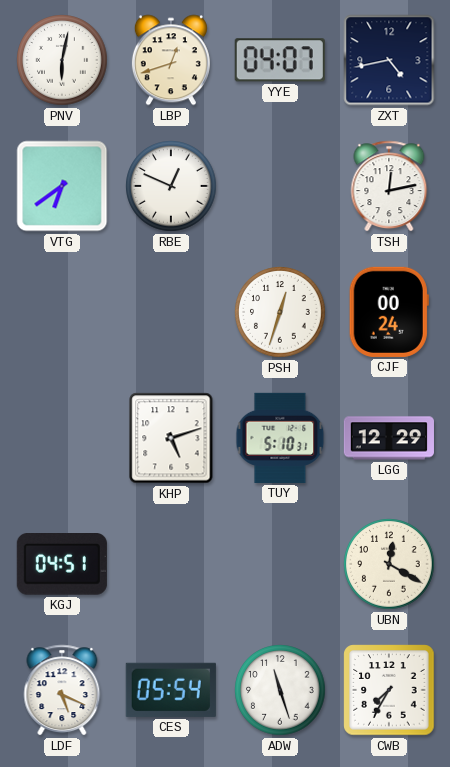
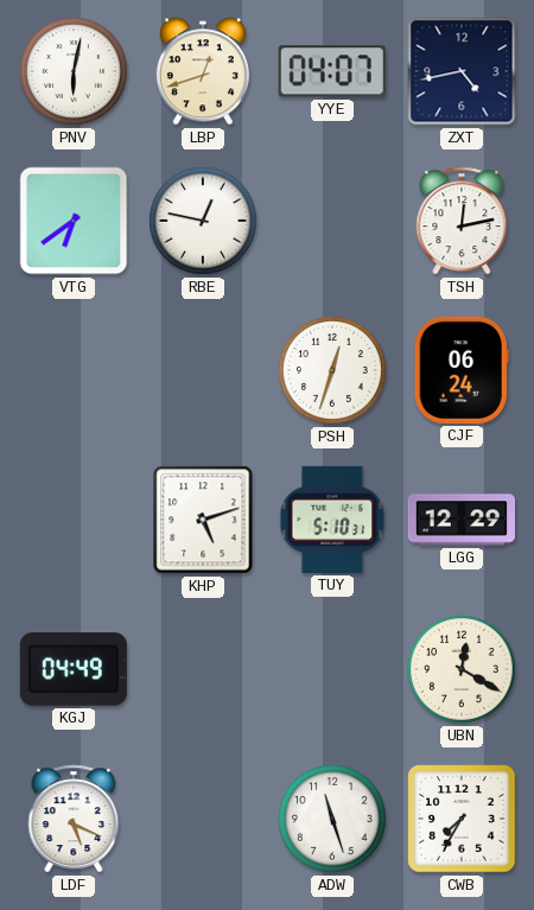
RBE: 12:49 -> 12:47
CJF: 00:24 -> 06:24
KGJ: 04:51 -> 04:49
CES: 05:54 -> none
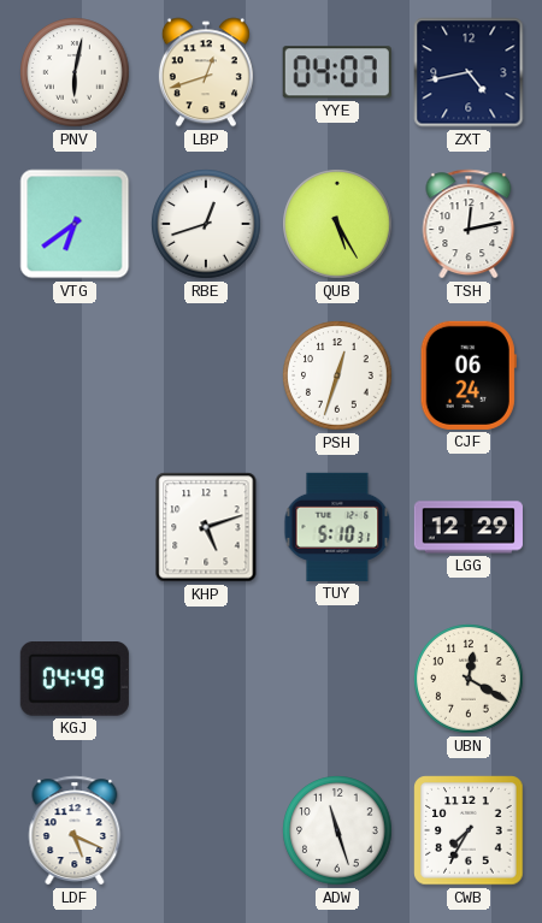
RBE: 12:47 -> 12:42
QUB: none -> 5:25
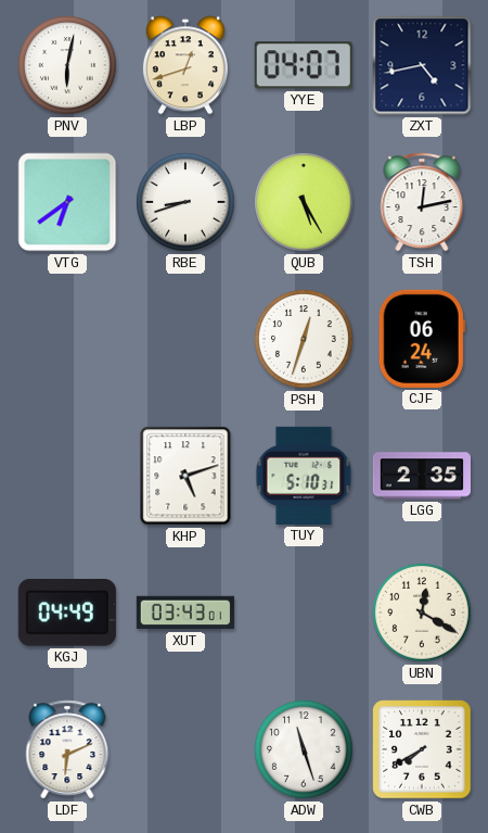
RBE: 12:42 -> 8:42
LGG: 12:29 -> 2:35
XUT: none -> 03:43
LDF: 5:19 -> 6:11
CWB: 7:35 -> 7:40
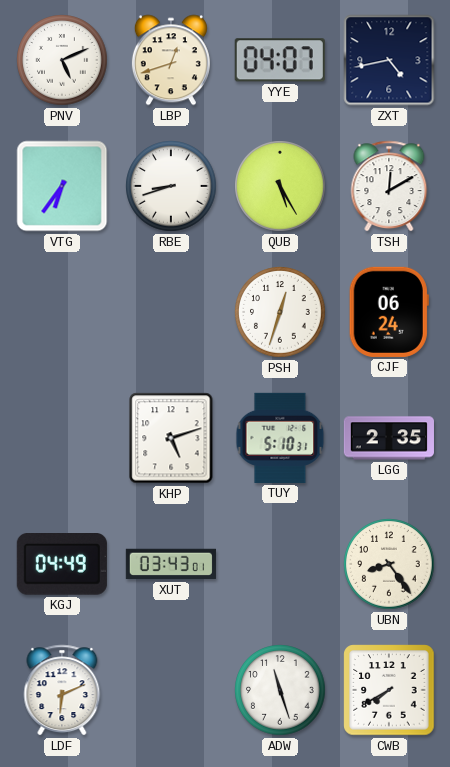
PNV: 6:02 -> 5:11
VTG: 6:39 -> 6:36
TSH: 12:13 -> 12:10
UBN: 12:20 -> 8:24
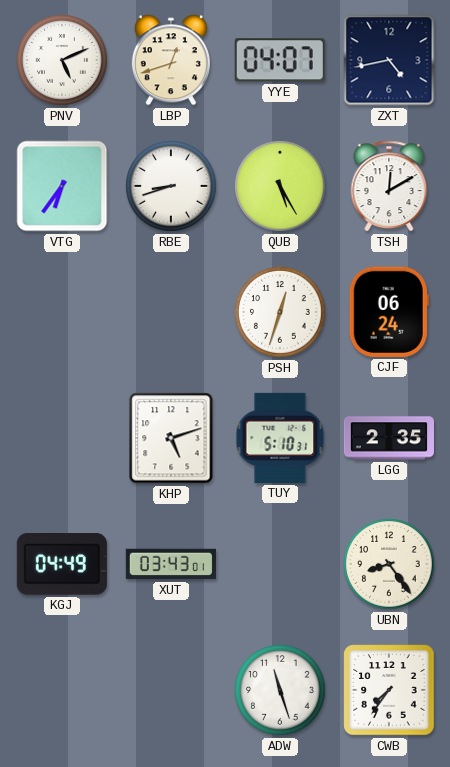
LDF: 6:11 -> none
CWB: 7:40 -> 7:36
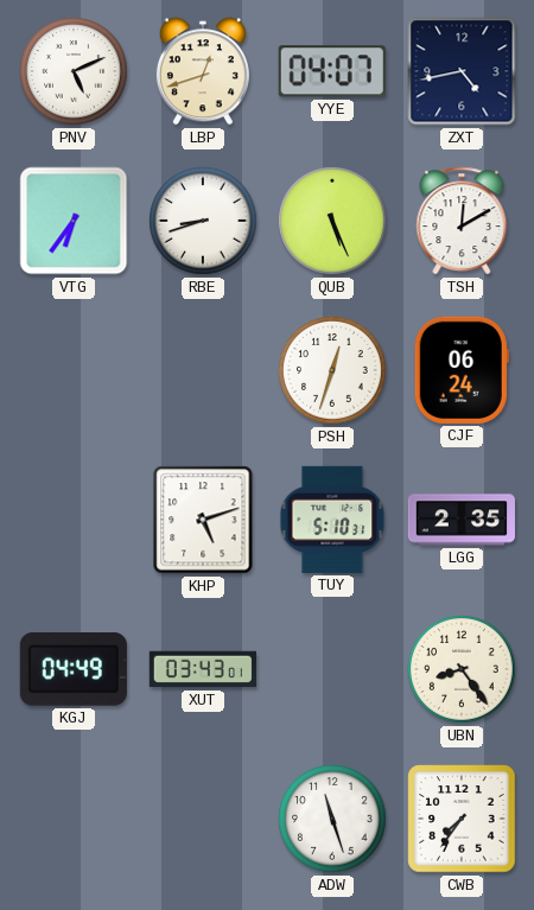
QUB: 5:25 -> 5:26
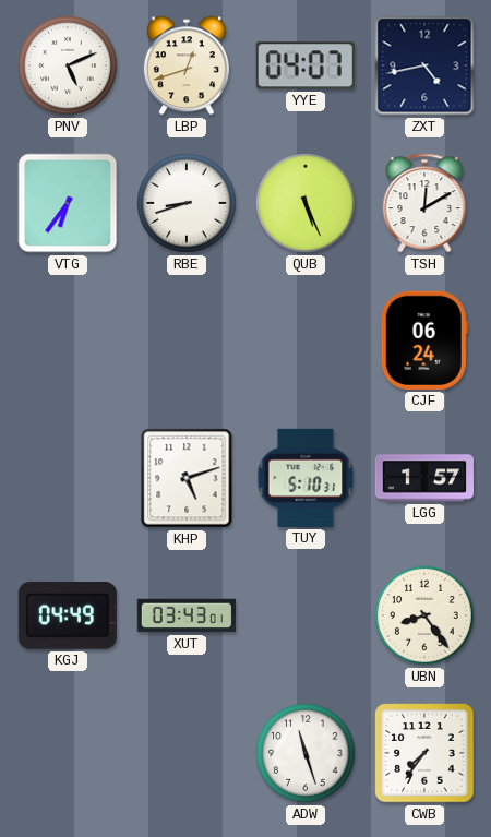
PSH: 12:33 -> none
LGG: 2:35 -> 1:57
